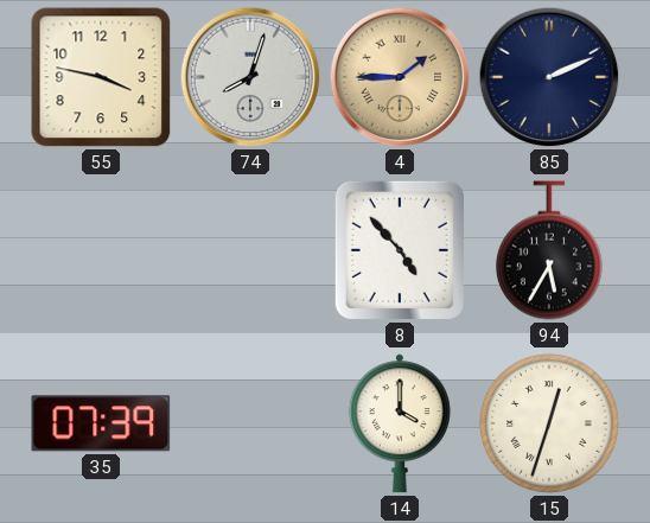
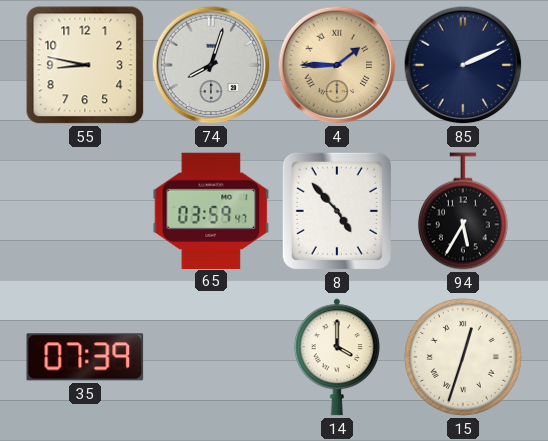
55: 3:47 -> 8:47
65: none -> 03:59
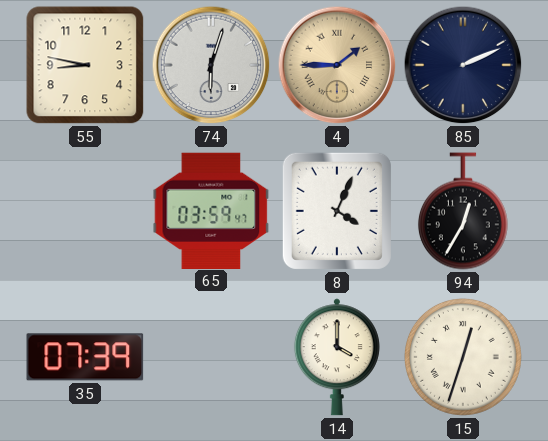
74: 8:03 -> 6:03
8: 4:53 -> 4:04
94: 5:35 -> 12:35
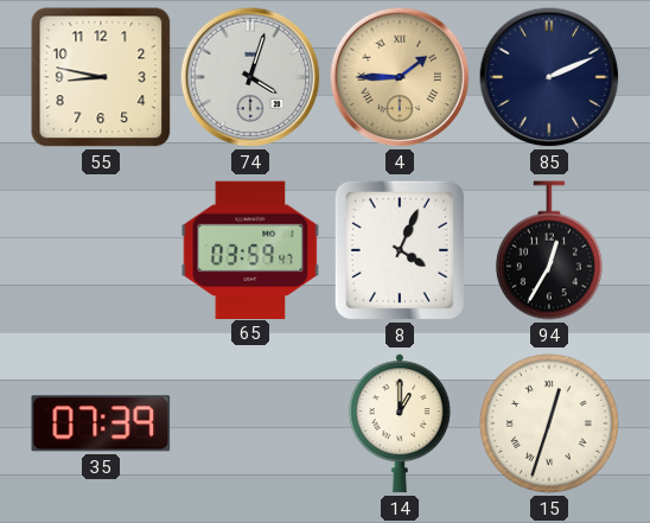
74: 6:03 -> 4:03
14: 4:00 -> 1:00
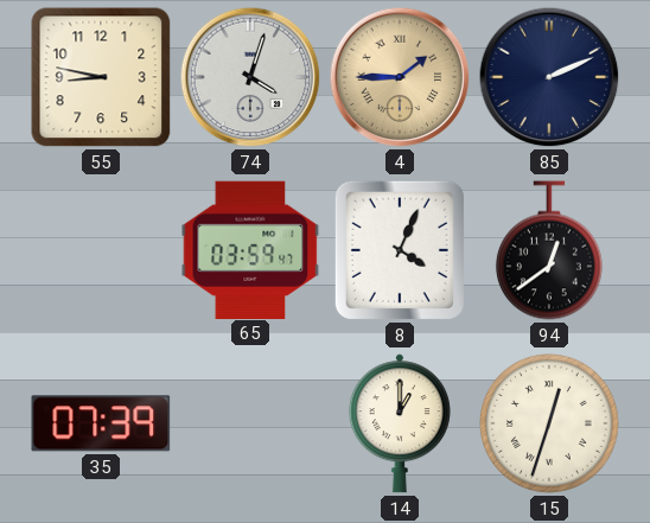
94: 12:35 -> 12:39
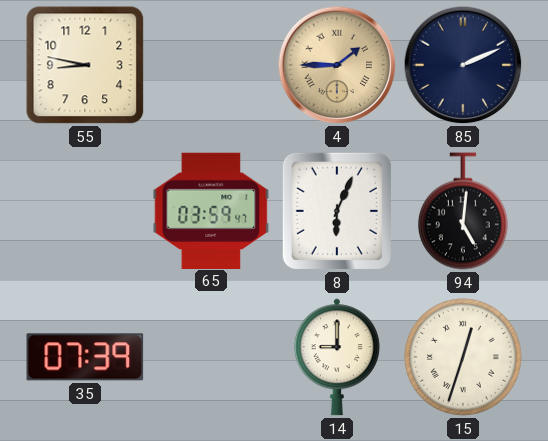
74: 4:03 -> none
8: 4:04 -> 6:04
94: 12:39 -> 5:01
14: 1:00 -> 9:00
